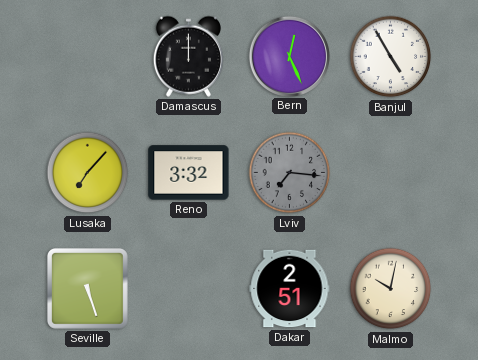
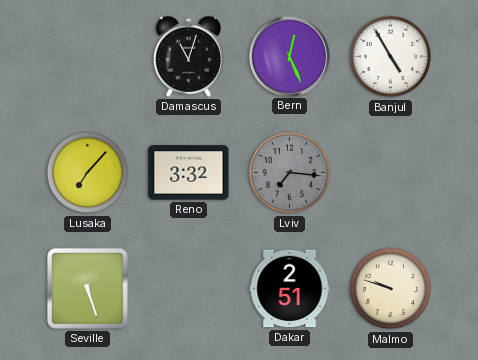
Damascus: 12:00 -> 11:03
Malmo: 10:02 -> 9:48
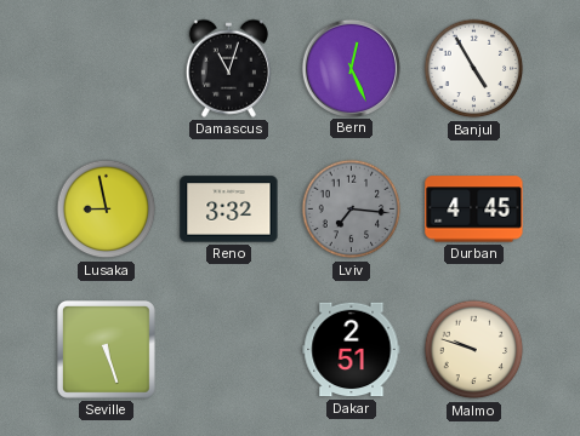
Lusaka: 7:07 -> 8:58
Durban: none -> 4:45
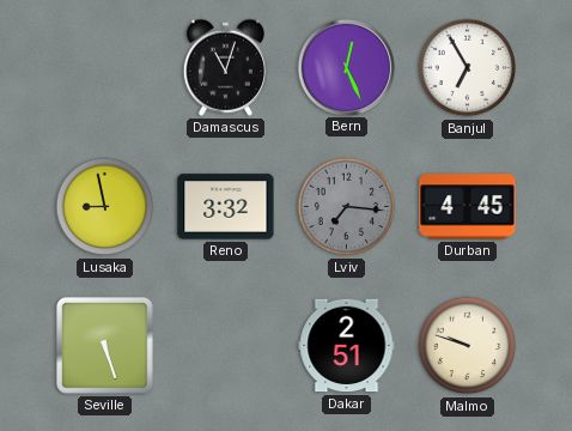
Banjul: 4:55 -> 6:55
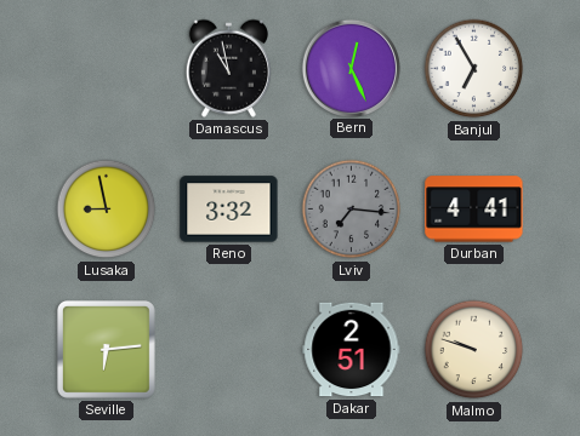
Damascus: 11:03 -> 10:58
Durban: 4:45 -> 4:41
Seville: 5:27 -> 6:14
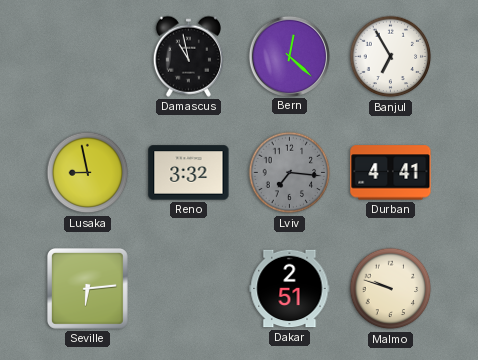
Bern: 12:26 -> 12:22
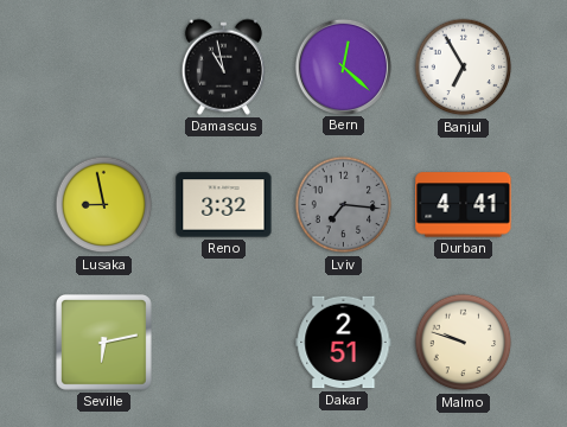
Seville: 6:14 -> 6:13
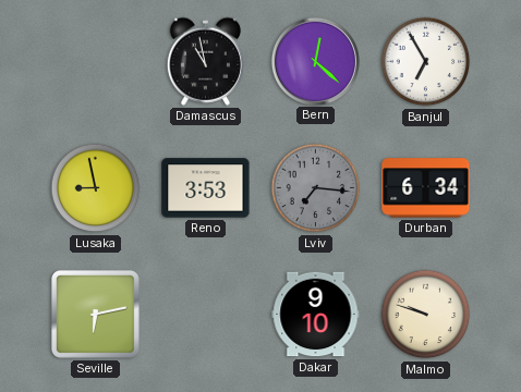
Reno: 3:32 -> 3:53
Durban: 4:41 -> 6:34
Dakar: 2:51 -> 9:10
